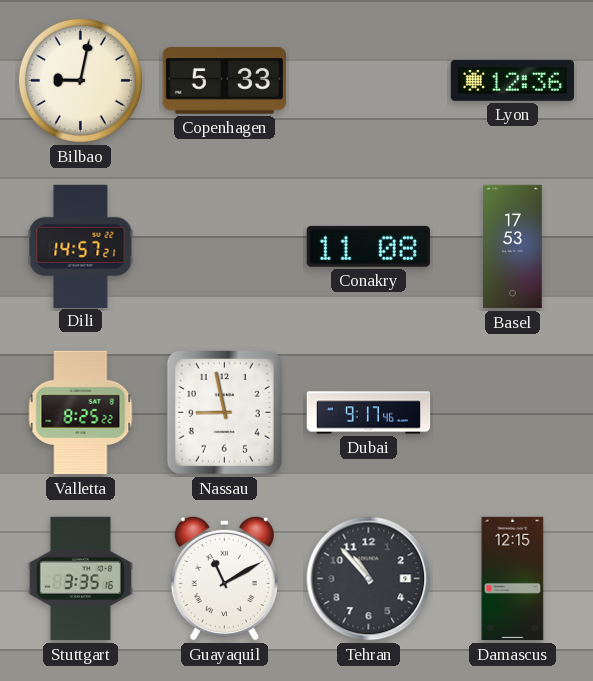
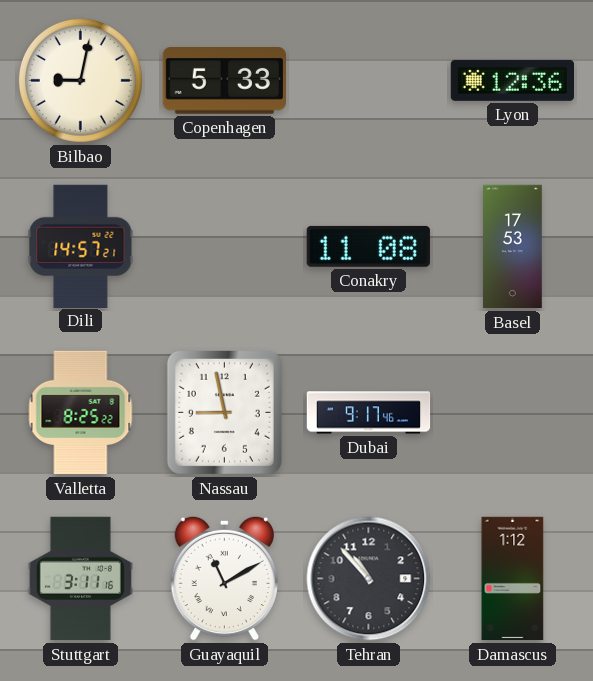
Stuttgart: 3:35 -> 3:11
Damascus: 12:15 -> 1:12
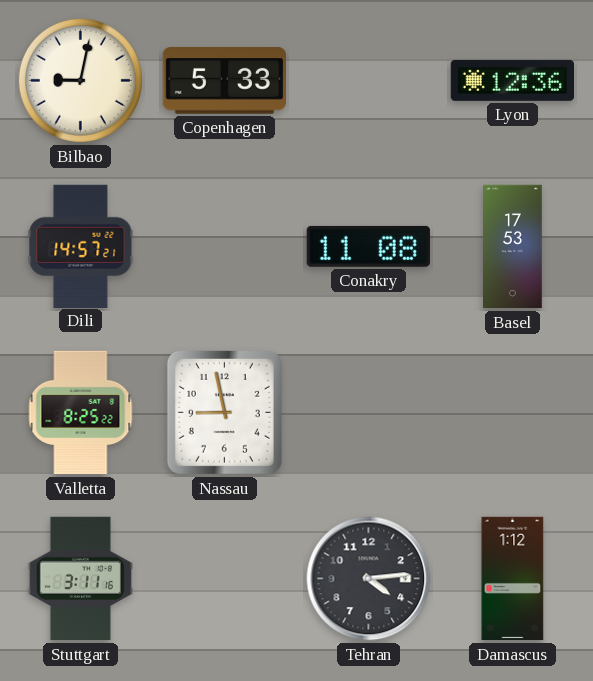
Dubai: 9:17 -> none
Guayaquil: 11:10 -> none
Tehran: 10:53 -> 4:14
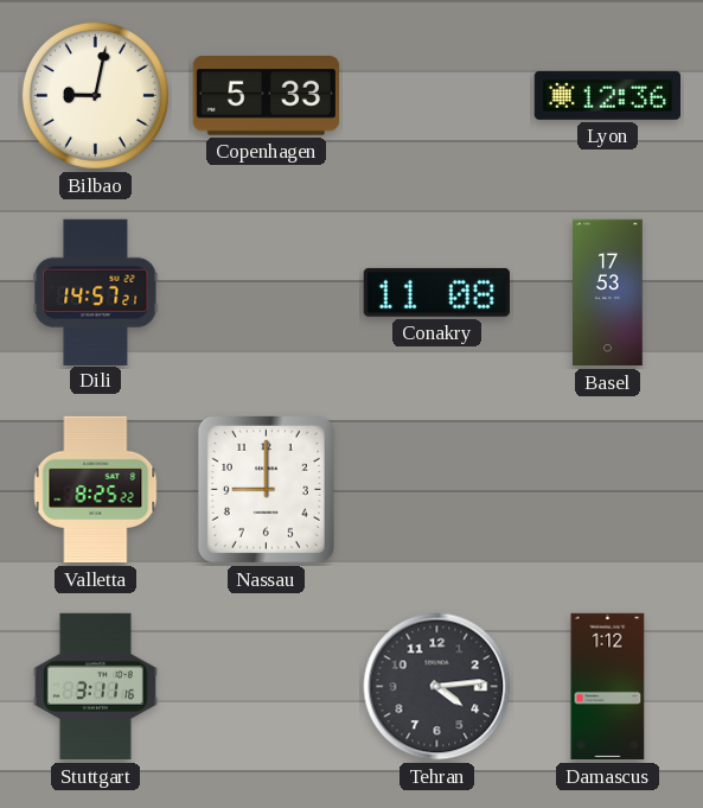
Nassau: 8:58 -> 9:00
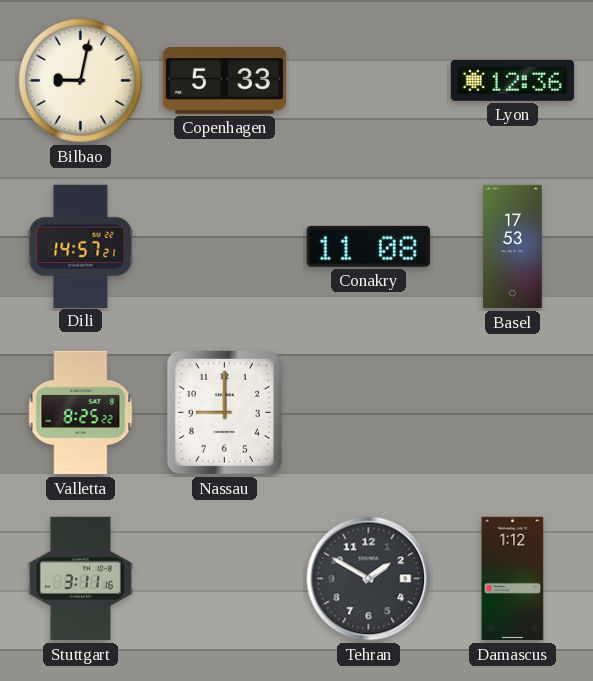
Tehran: 4:14 -> 1:50
